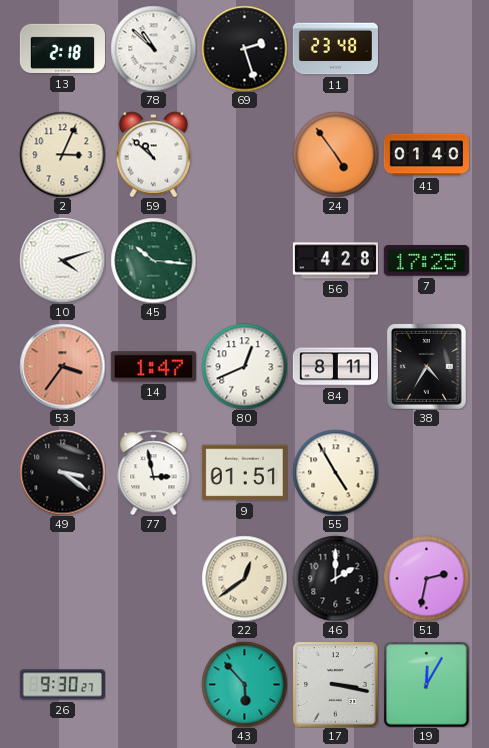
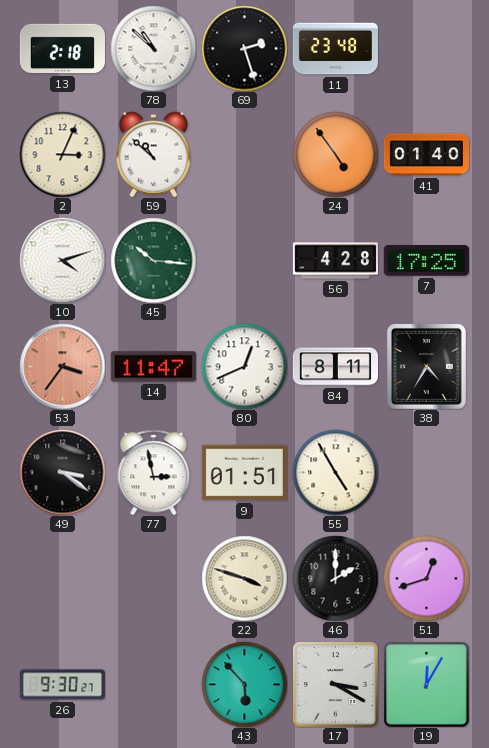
14: 1:47 -> 11:47
22: 12:39 -> 3:48
51: 2:32 -> 12:42
17: 3:17 -> 3:20
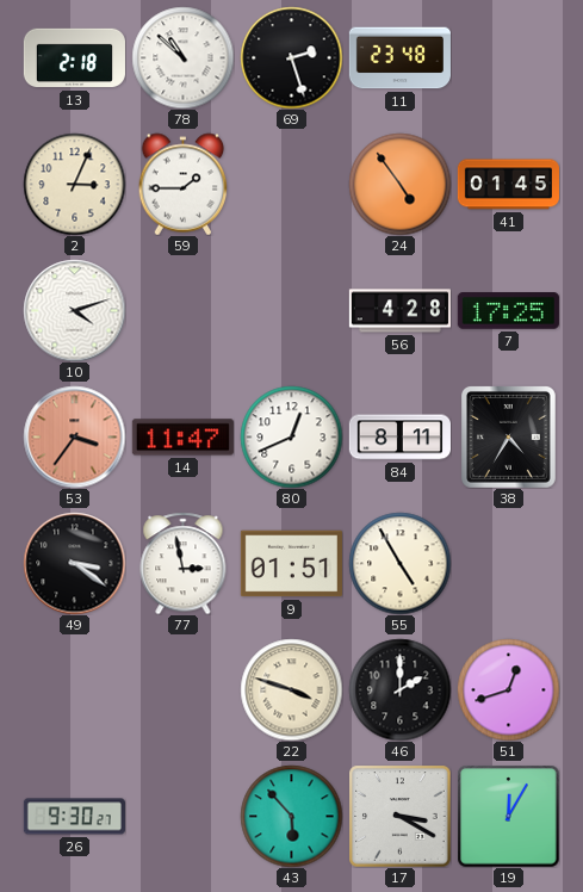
59: 10:52 -> 1:45
41: 01:40 -> 01:45
45: 10:16 -> none
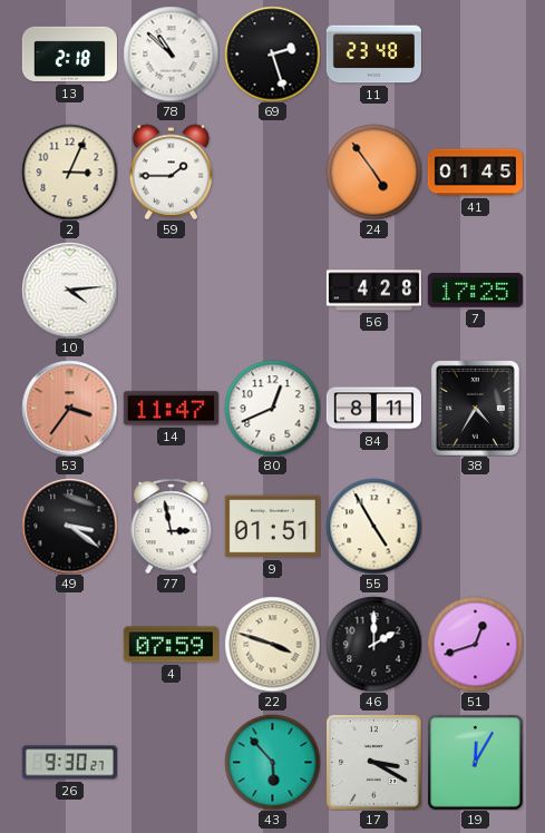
10: 4:12 -> 4:14
4: none -> 07:59
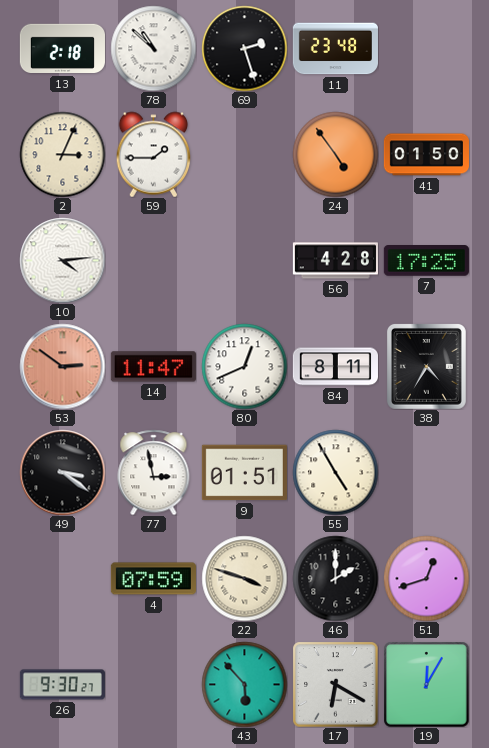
41: 01:45 -> 01:50
53: 3:36 -> 2:51
17: 3:20 -> 6:20
